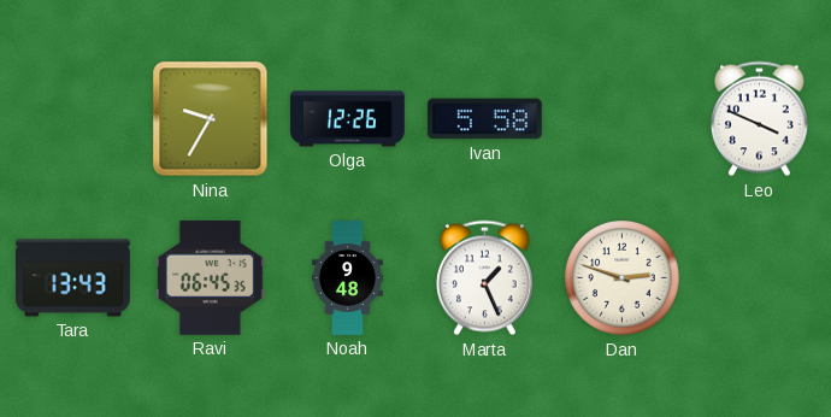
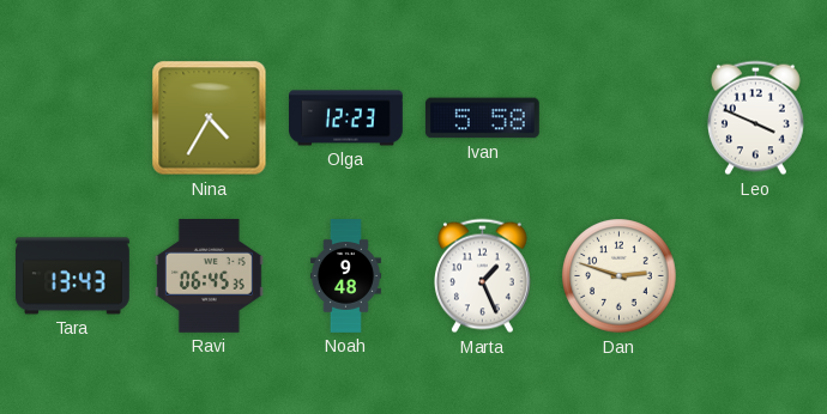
Nina: 9:35 -> 4:35
Olga: 12:26 -> 12:23
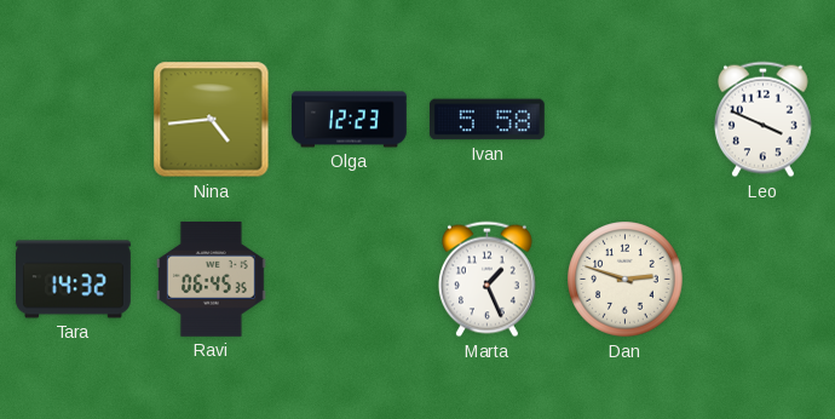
Nina: 4:35 -> 4:44
Tara: 13:43 -> 14:32
Noah: 9:48 -> none
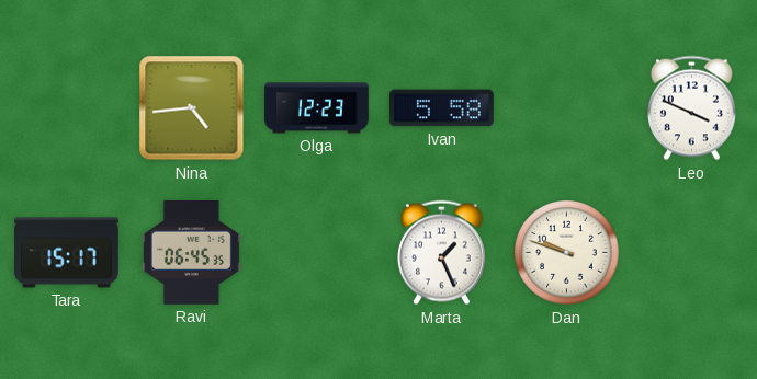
Tara: 14:32 -> 15:17
Dan: 2:48 -> 9:48
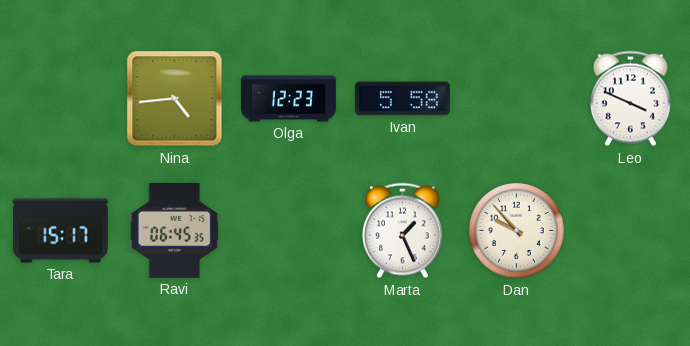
Dan: 9:48 -> 9:53
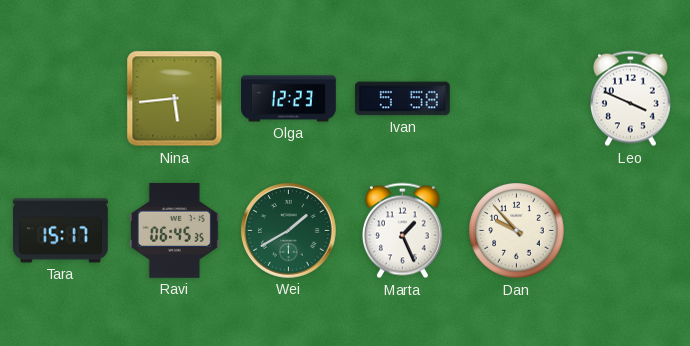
Nina: 4:44 -> 5:44
Wei: none -> 1:40
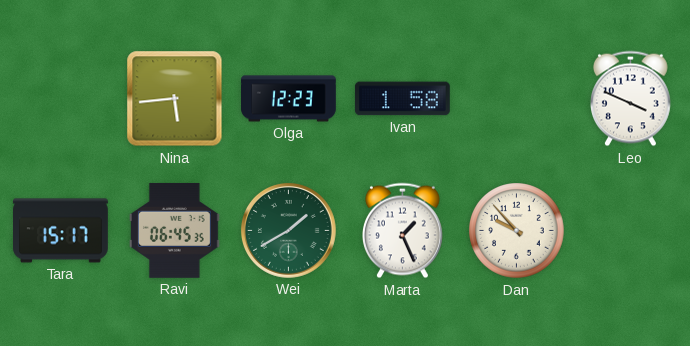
Ivan: 5:58 -> 1:58
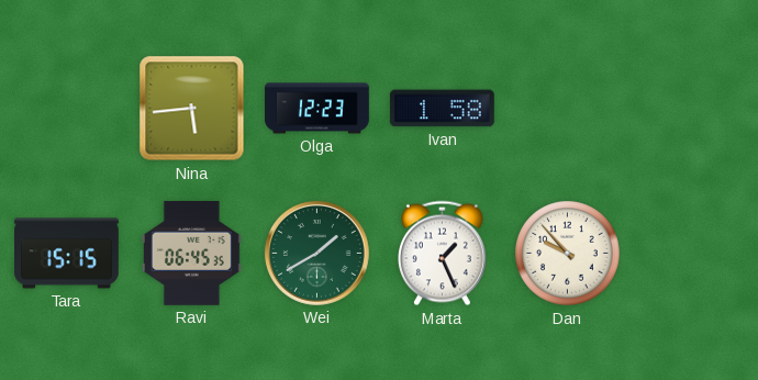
Leo: 3:49 -> none
Tara: 15:17 -> 15:15
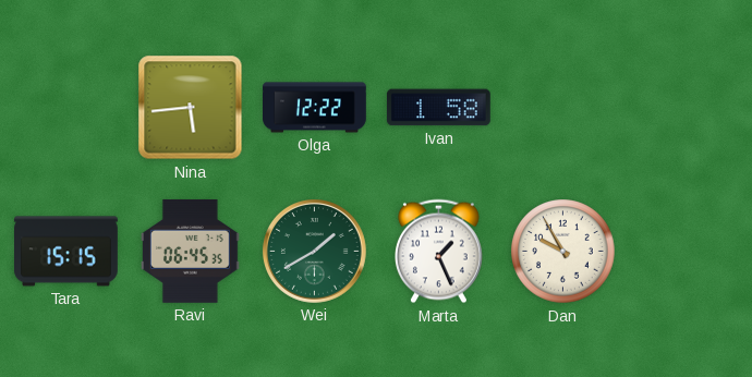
Olga: 12:23 -> 12:22
Dan: 9:53 -> 9:55
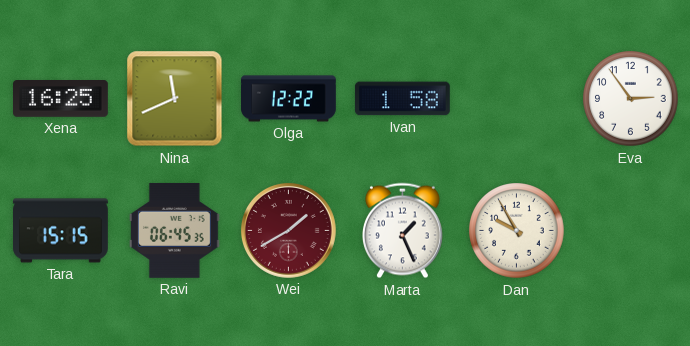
Xena: none -> 16:25
Nina: 5:44 -> 11:41
Eva: none -> 2:54
Wei dial: green -> burgundy
